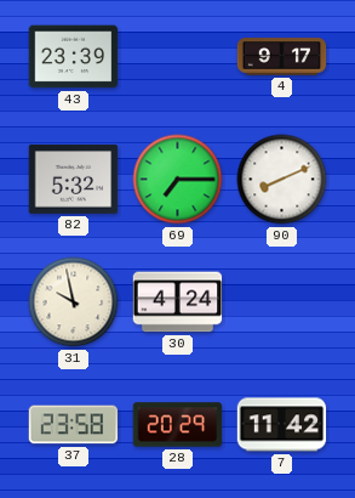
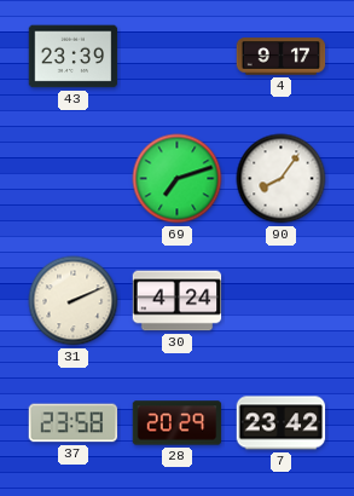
82: 5:32 -> none
69: 7:15 -> 7:12
90: 8:11 -> 8:06
31: 9:58 -> 2:11
7: 11:42 -> 23:42
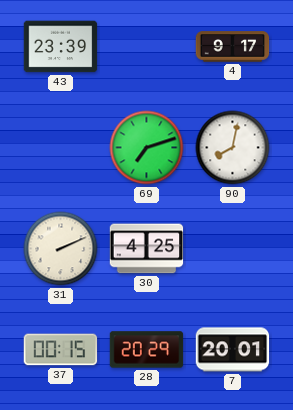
90: 8:06 -> 8:02
30: 4:24 -> 4:25
37: 23:58 -> 00:15
7: 23:42 -> 20:01
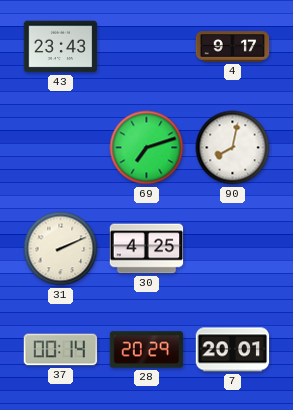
43: 23:39 -> 23:43
37: 00:15 -> 00:14
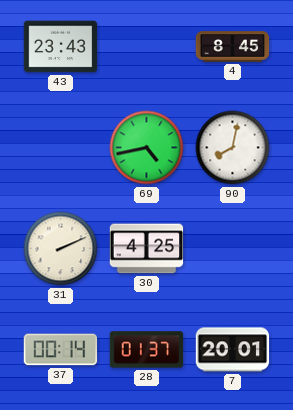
4: 9:17 -> 8:45
69: 7:12 -> 4:43
28: 20:29 -> 01:37
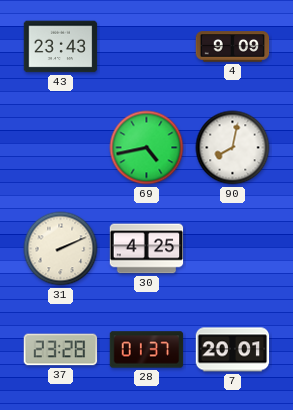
4: 8:45 -> 9:09
37: 00:14 -> 23:28
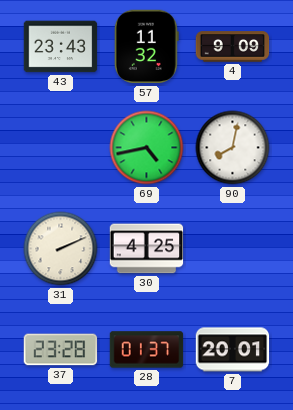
57: none -> 11:32
